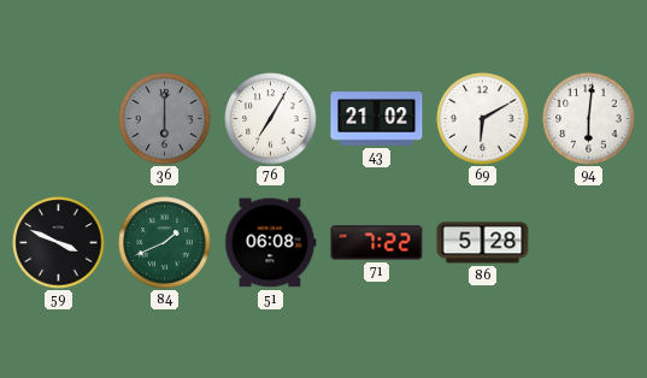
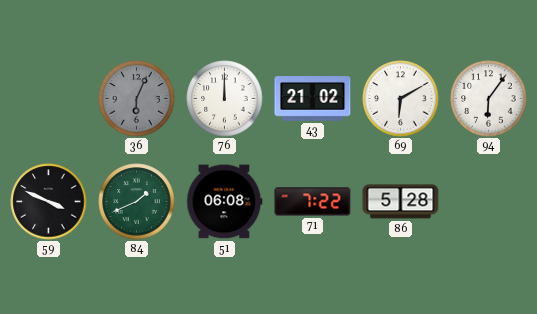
36: 6:00 -> 6:04
76: 7:05 -> 12:00
94: 6:01 -> 6:06
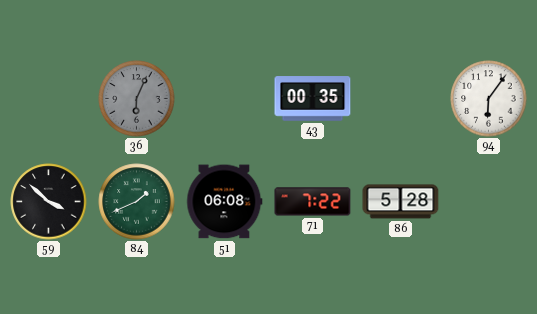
76: 12:00 -> none
43: 21:02 -> 00:35
69: 6:10 -> none
59: 3:49 -> 3:52
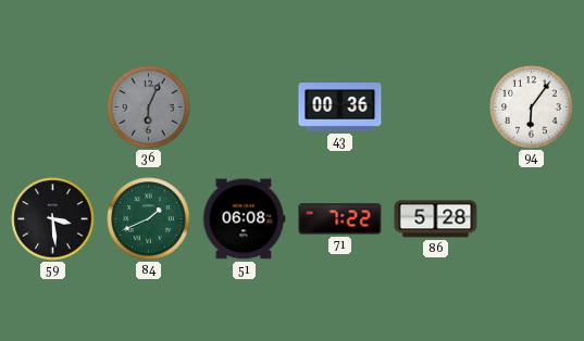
43: 00:35 -> 00:36
59: 3:52 -> 3:29
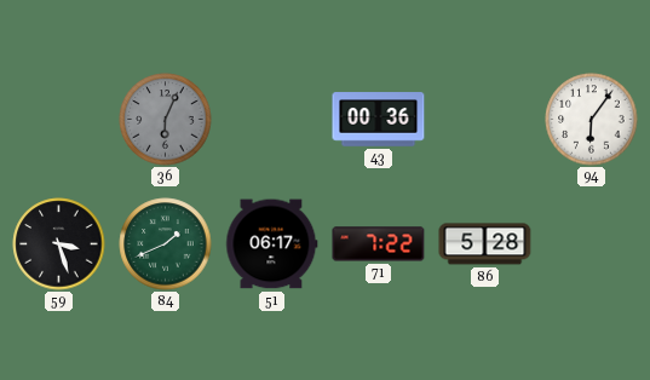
59: 3:29 -> 3:27
51: 06:08 -> 06:17
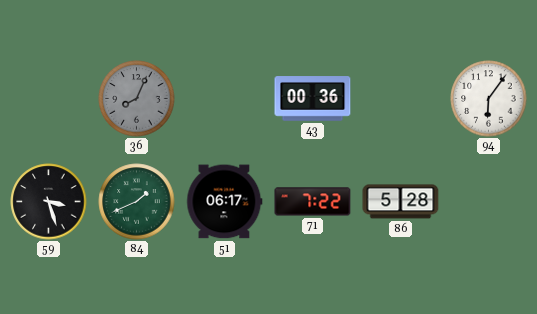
36: 6:04 -> 8:04
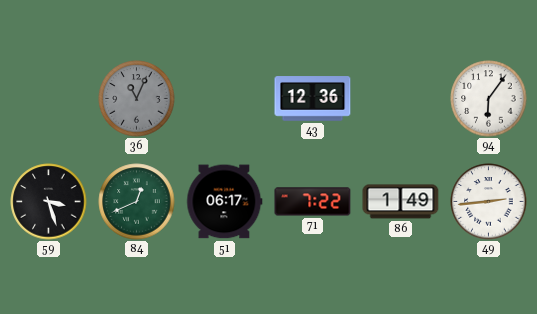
36: 8:04 -> 11:04
43: 00:36 -> 12:36
84: 1:41 -> 12:41
86: 5:28 -> 1:49
49: none -> 2:44
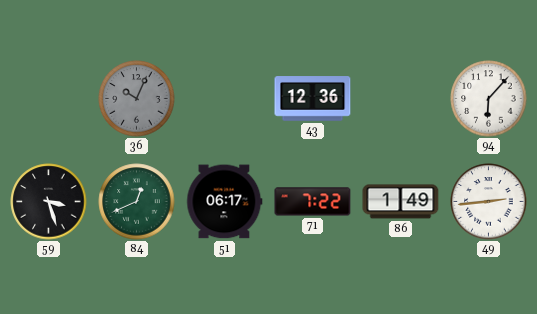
36: 11:04 -> 10:04
94: 6:06 -> 6:07
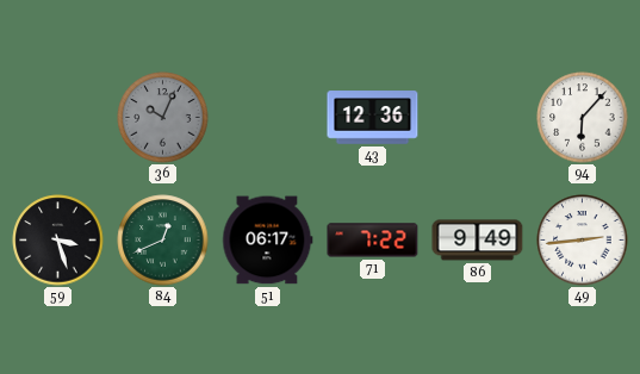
86: 1:49 -> 9:49
